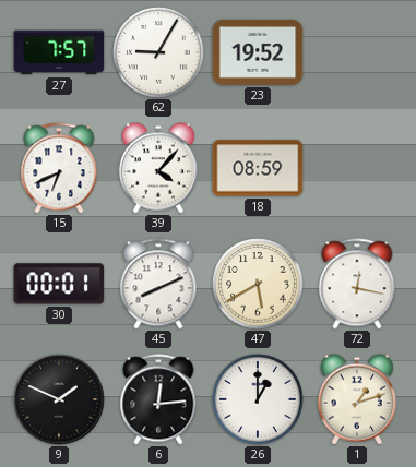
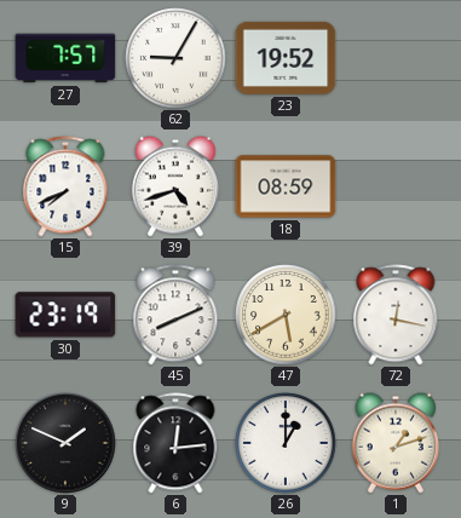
15: 6:41 -> 7:41
39: 4:07 -> 4:42
30: 00:01 -> 23:19
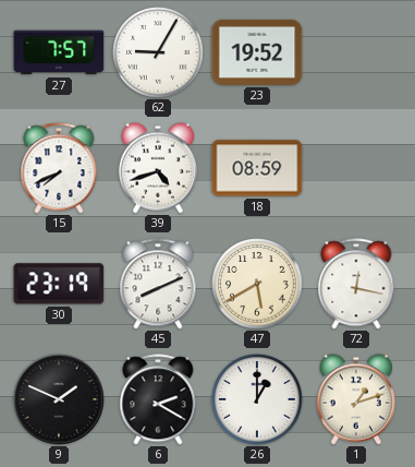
6: 12:14 -> 2:20
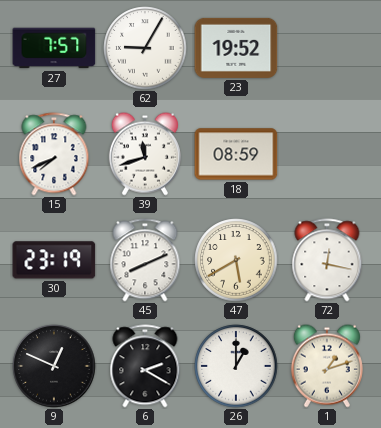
39: 4:42 -> 11:42
9: 1:49 -> 12:49
